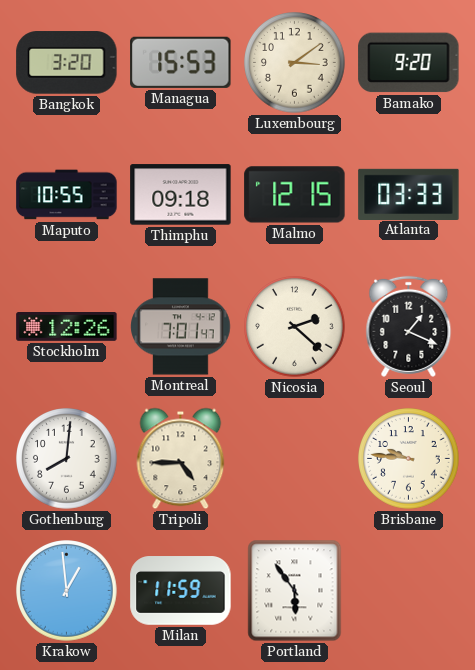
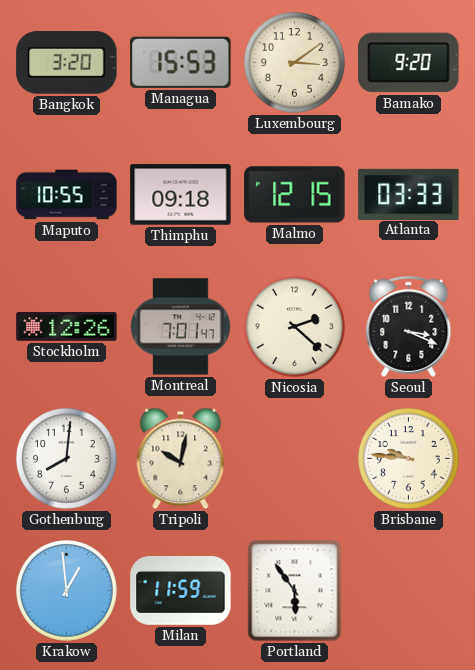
Seoul: 1:19 -> 3:19
Tripoli: 4:45 -> 10:02
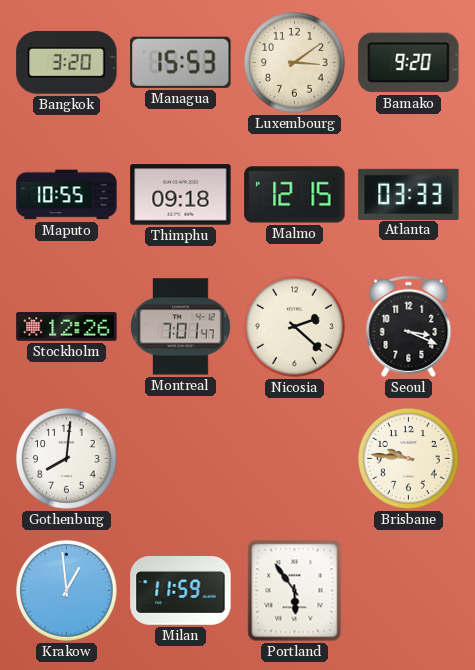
Tripoli: 10:02 -> none
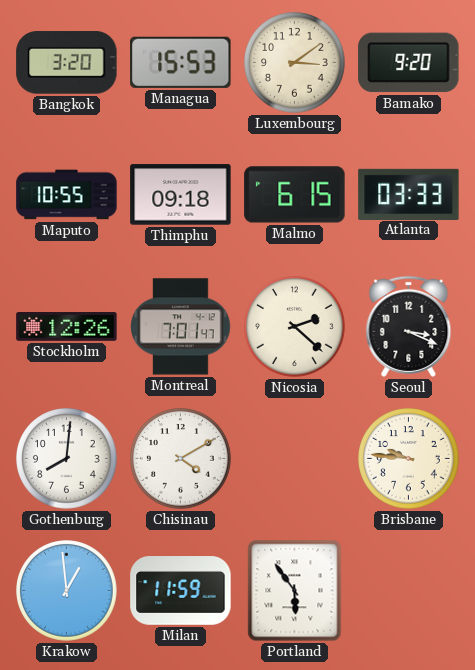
Malmo: 12:15 -> 6:15
Chisinau: none -> 4:10
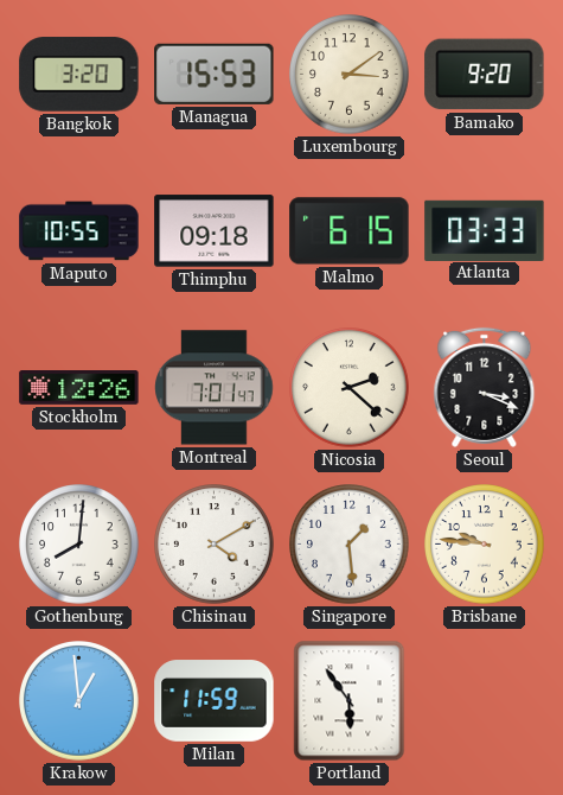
Singapore: none -> 1:29
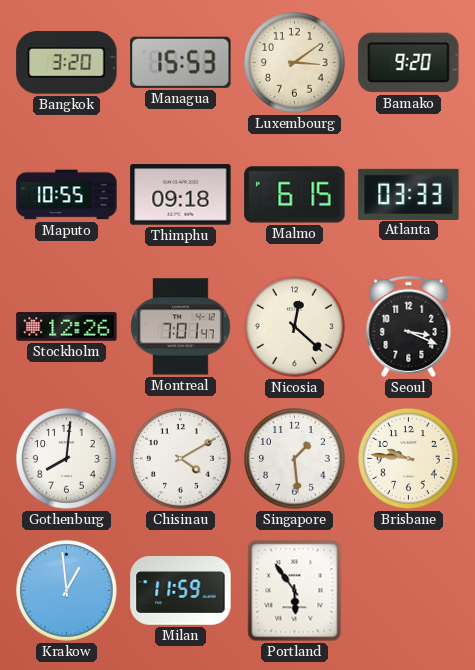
Nicosia: 2:22 -> 12:22
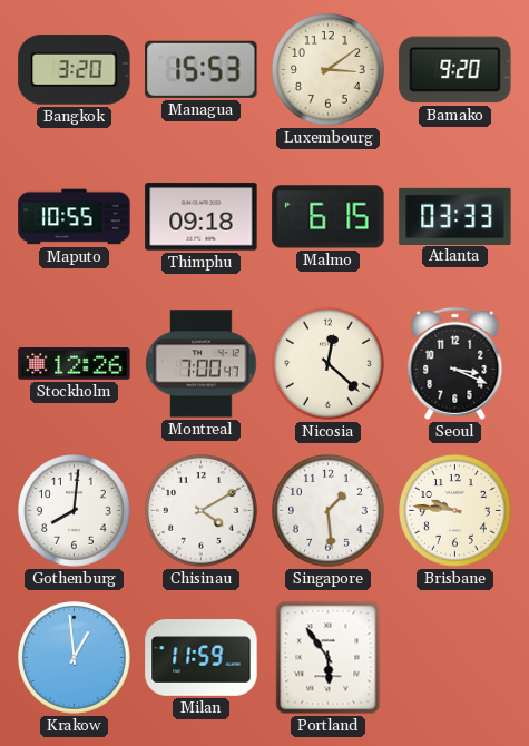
Montreal: 7:01 -> 7:00
